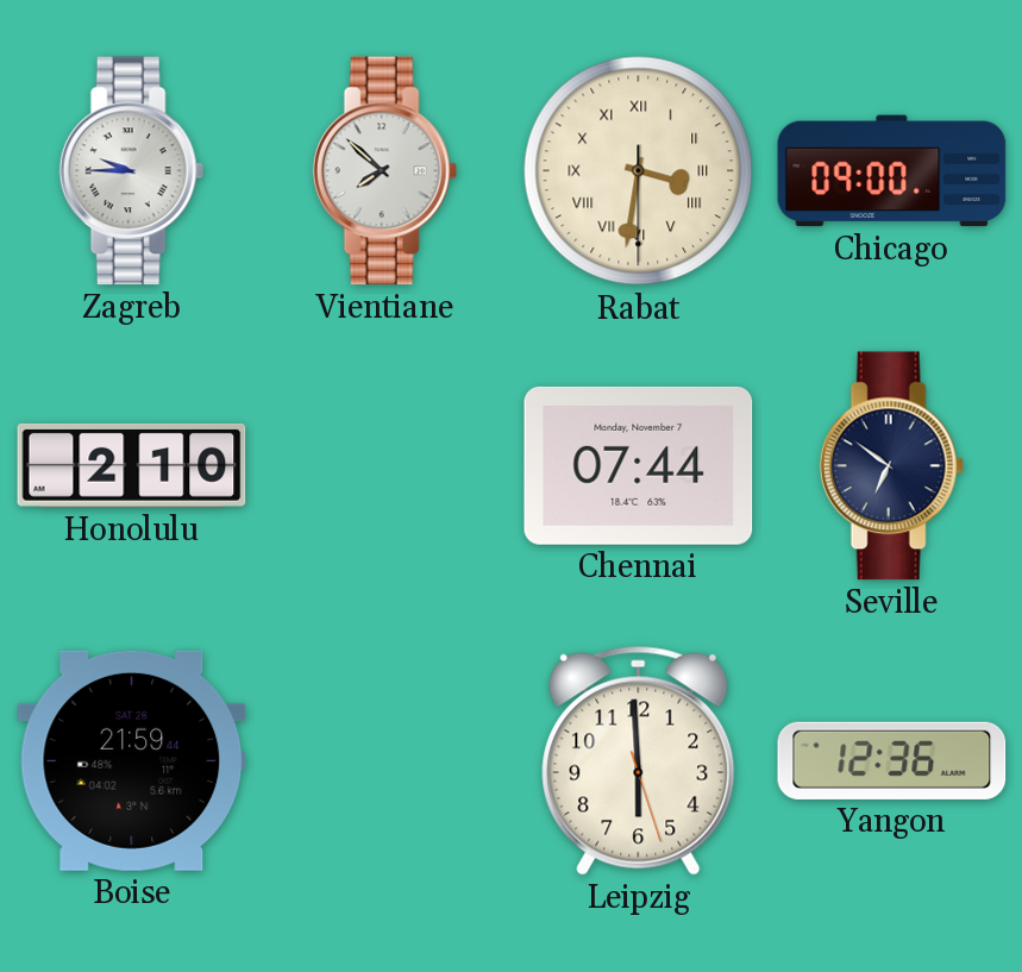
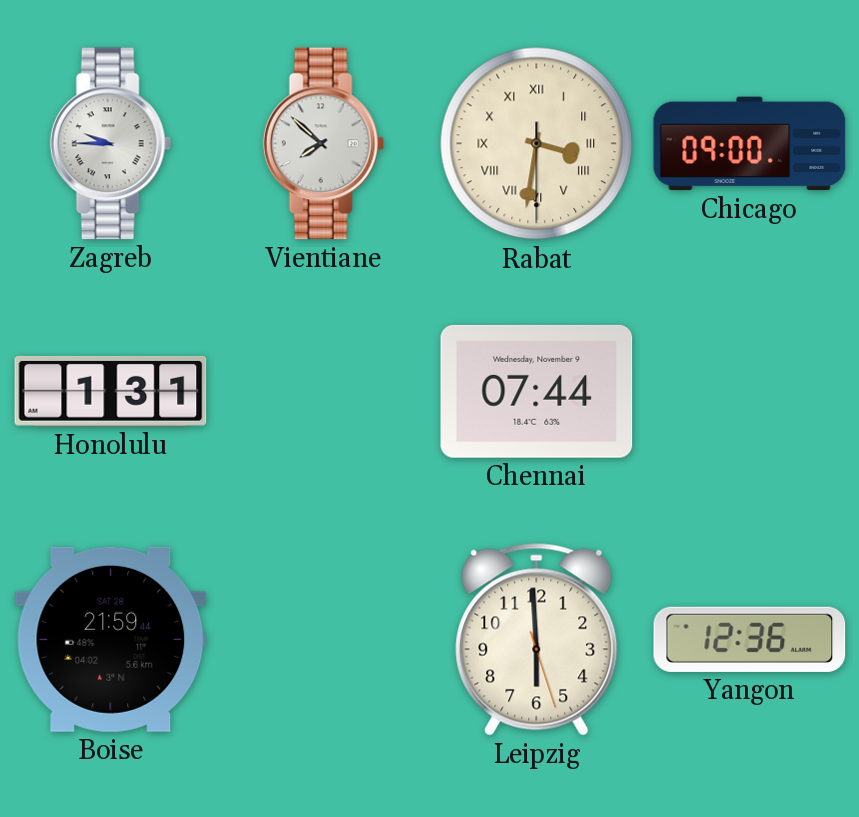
Honolulu: 2:10 -> 1:31
Chennai date: Monday, November 7 -> Wednesday, November 9
Seville: 6:51 -> none
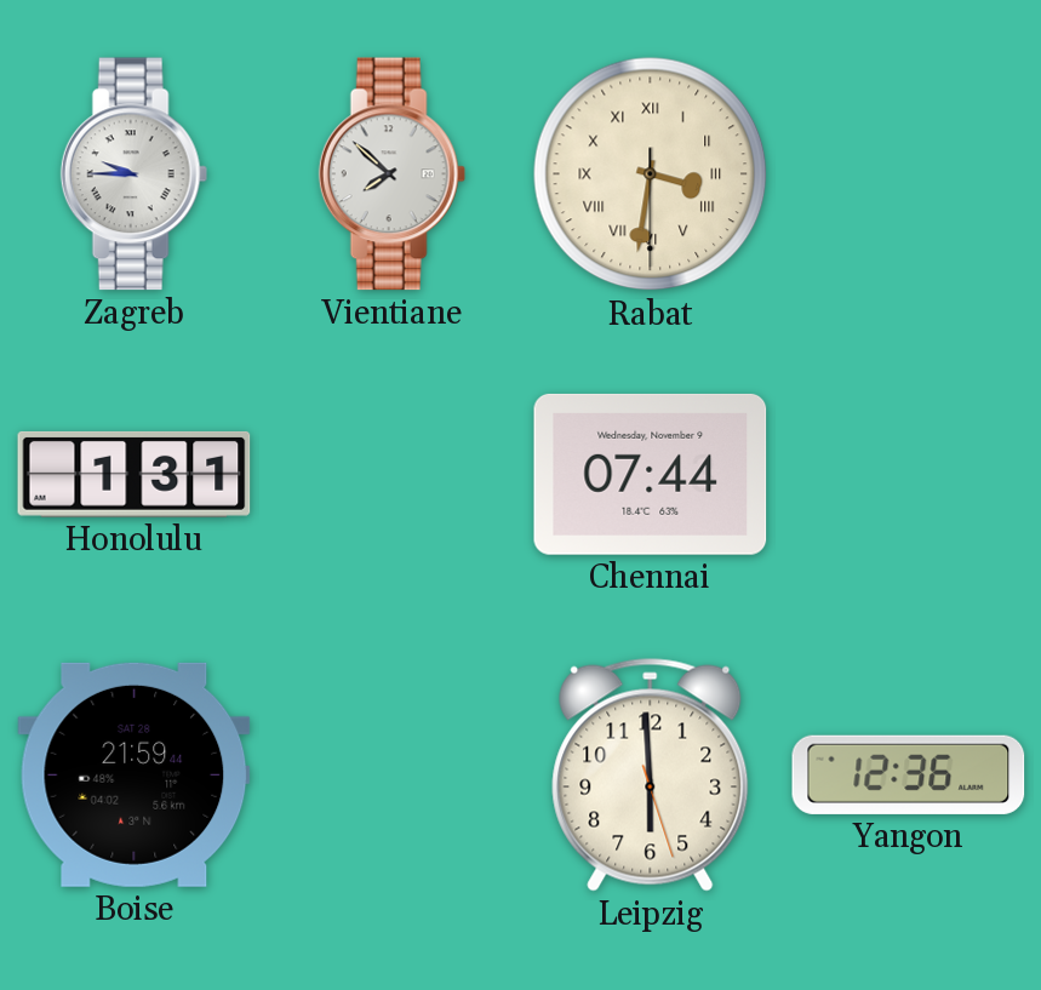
Chicago: 09:00 -> none
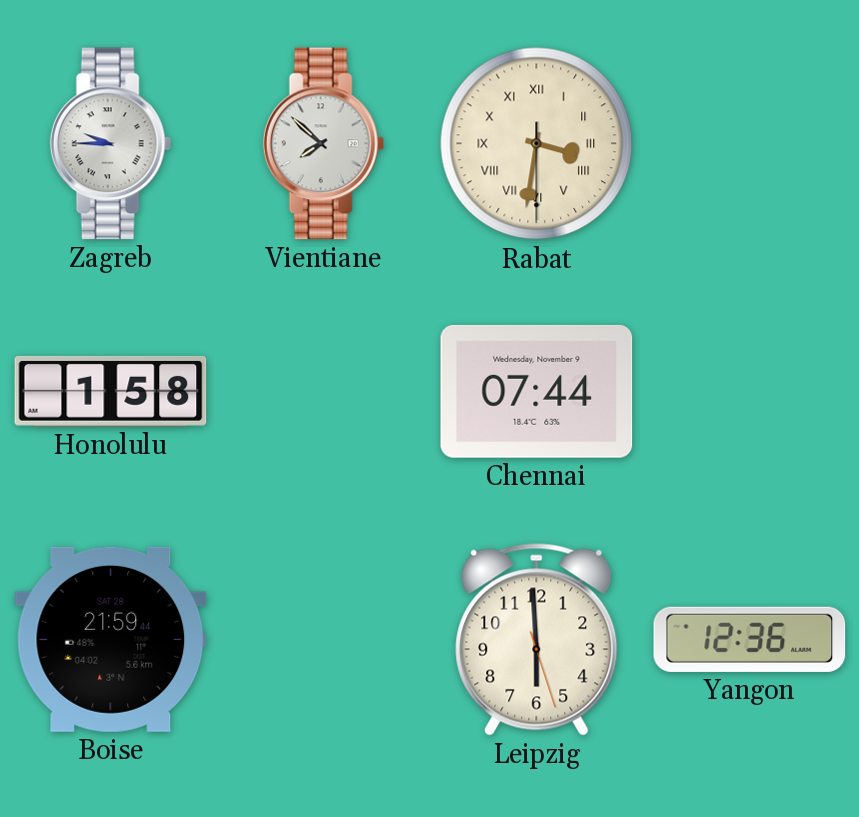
Honolulu: 1:31 -> 1:58
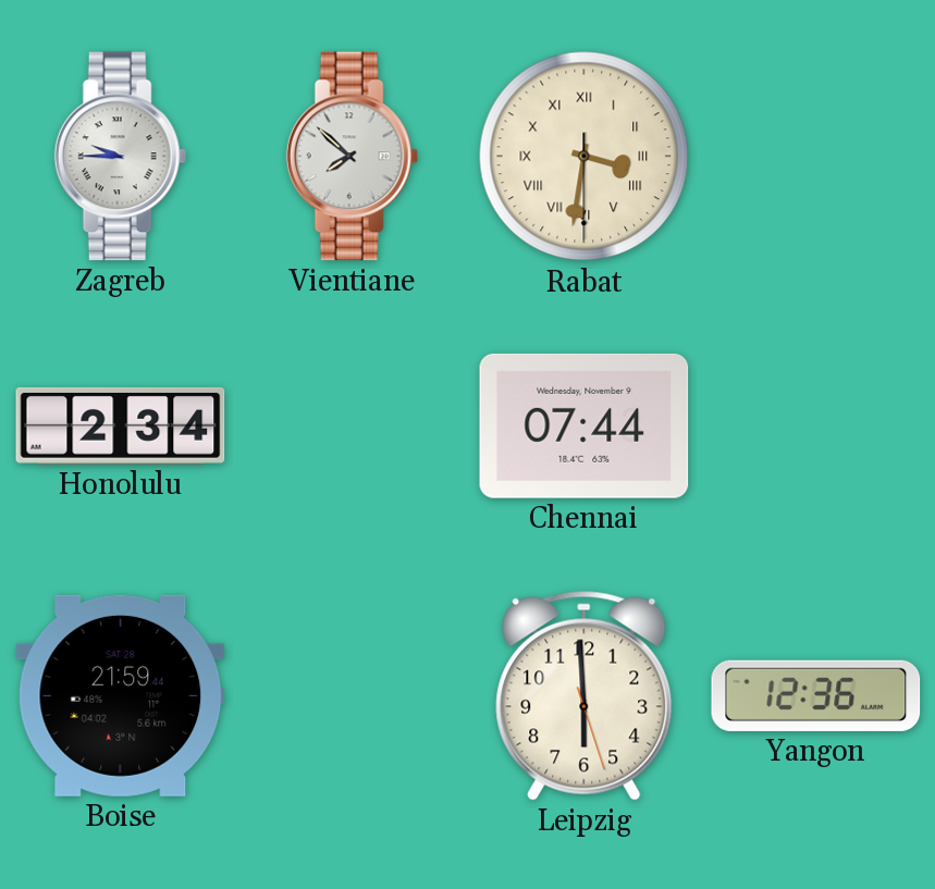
Honolulu: 1:58 -> 2:34
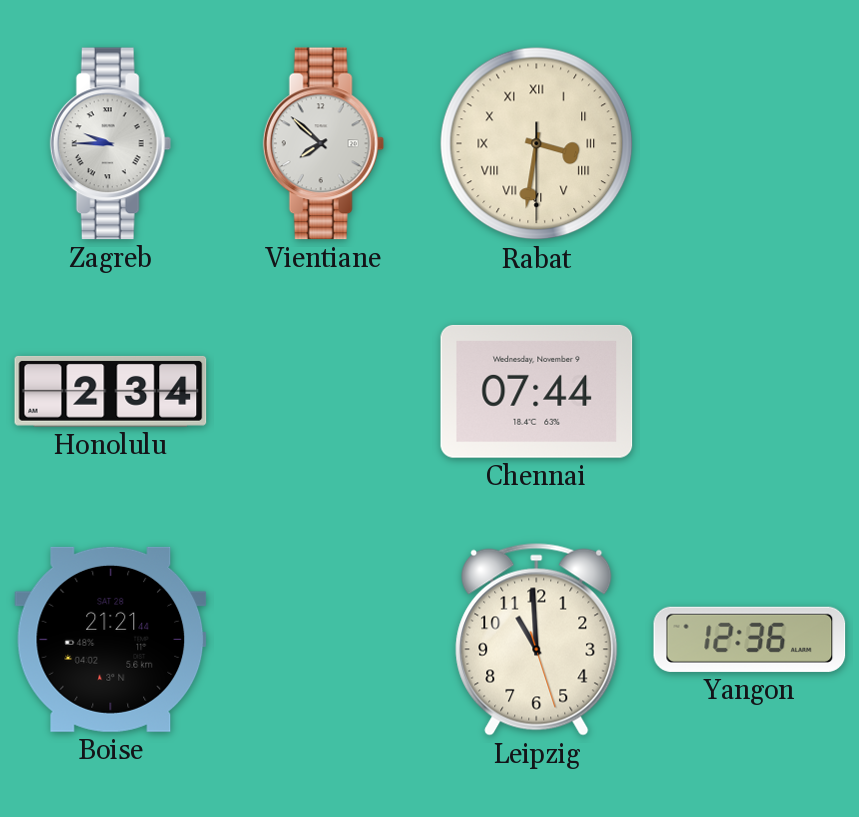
Boise: 21:59 -> 21:21
Leipzig: 5:59 -> 10:59
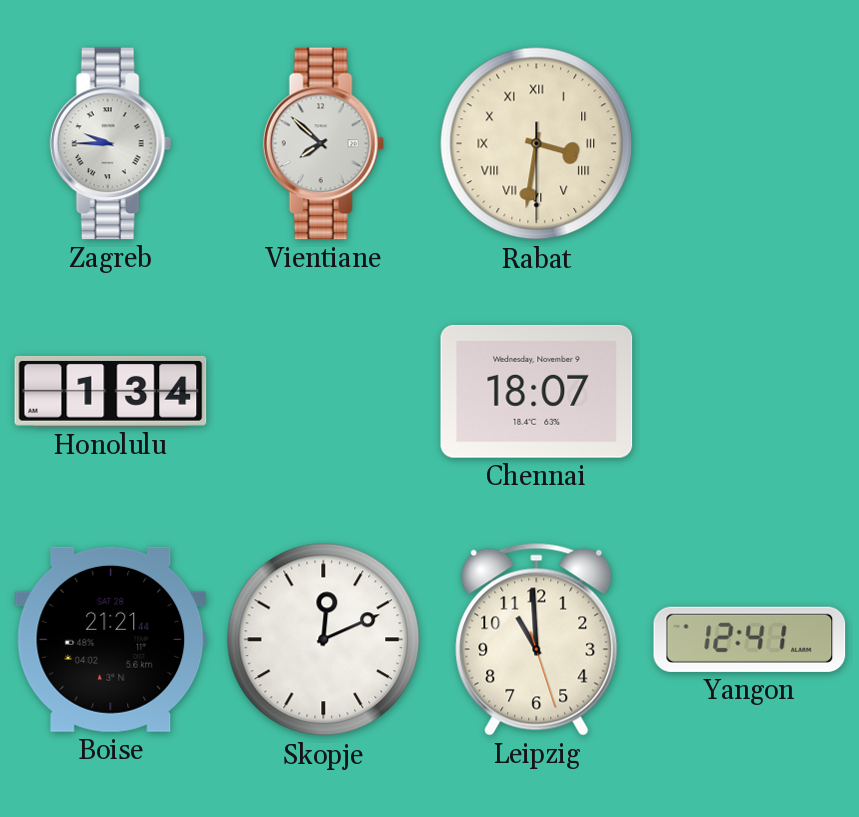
Honolulu: 2:34 -> 1:34
Chennai: 07:44 -> 18:07
Skopje: none -> 12:11
Yangon: 12:36 -> 12:41
